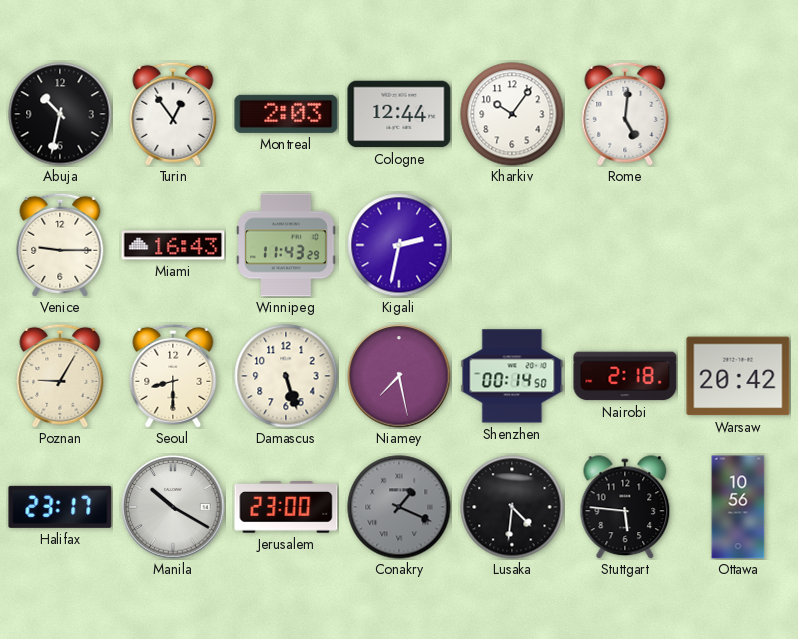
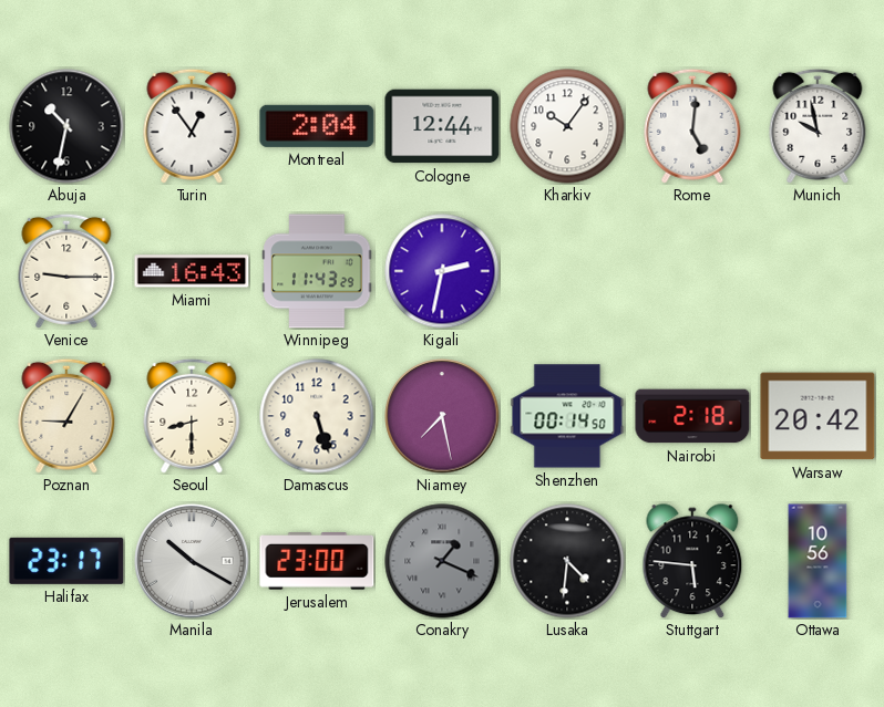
Montreal: 2:03 -> 2:04
Munich: none -> 9:58
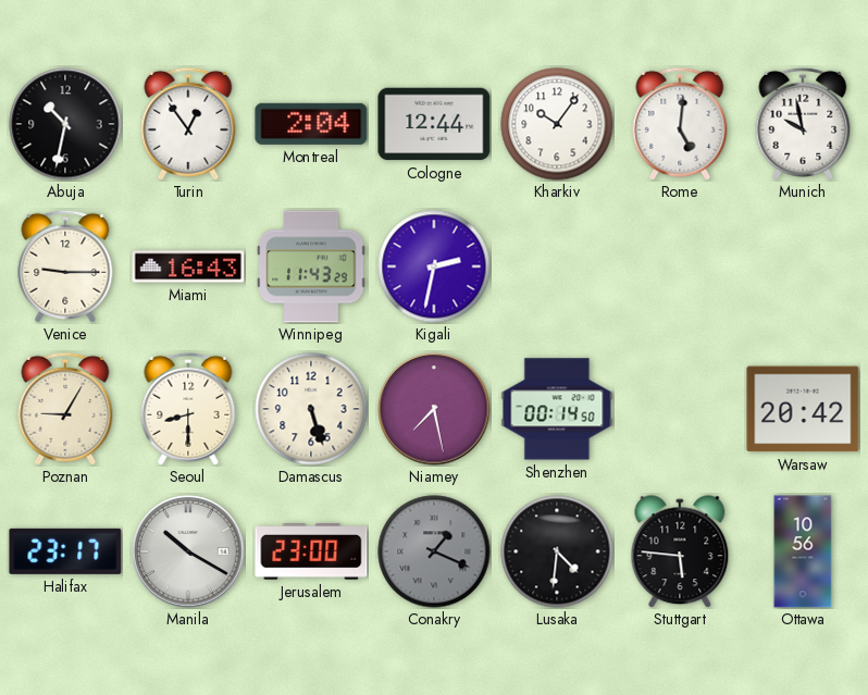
Nairobi: 2:18 -> none
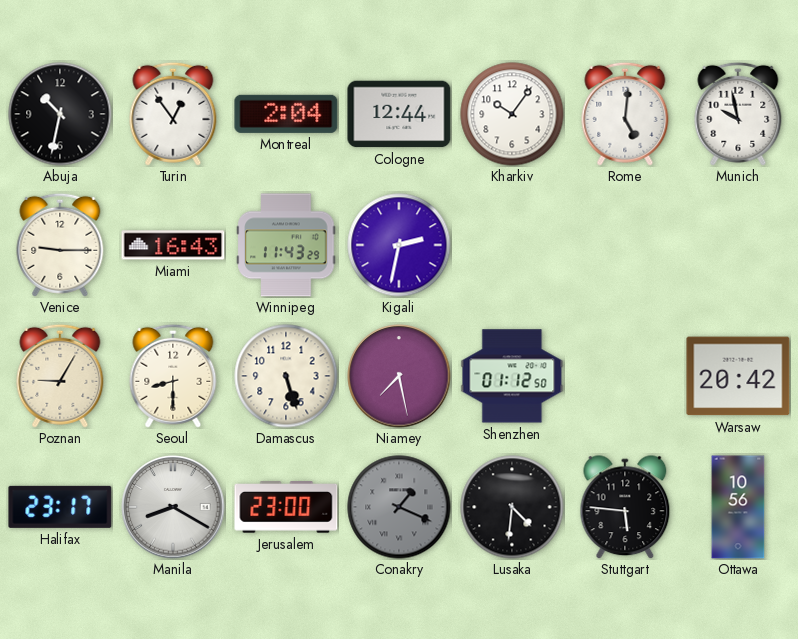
Shenzhen: 00:14 -> 01:12
Manila: 10:20 -> 8:20
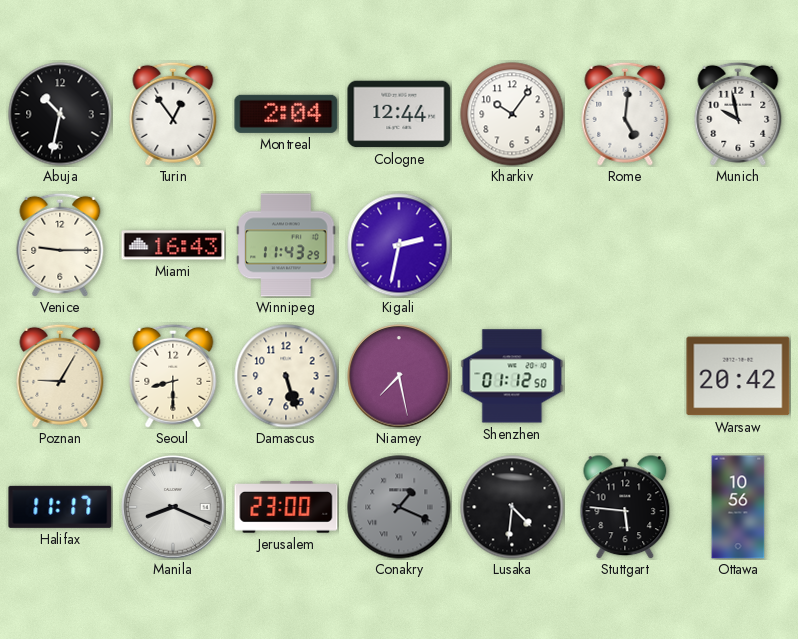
Halifax: 23:17 -> 11:17
Manila: 8:20 -> 8:19
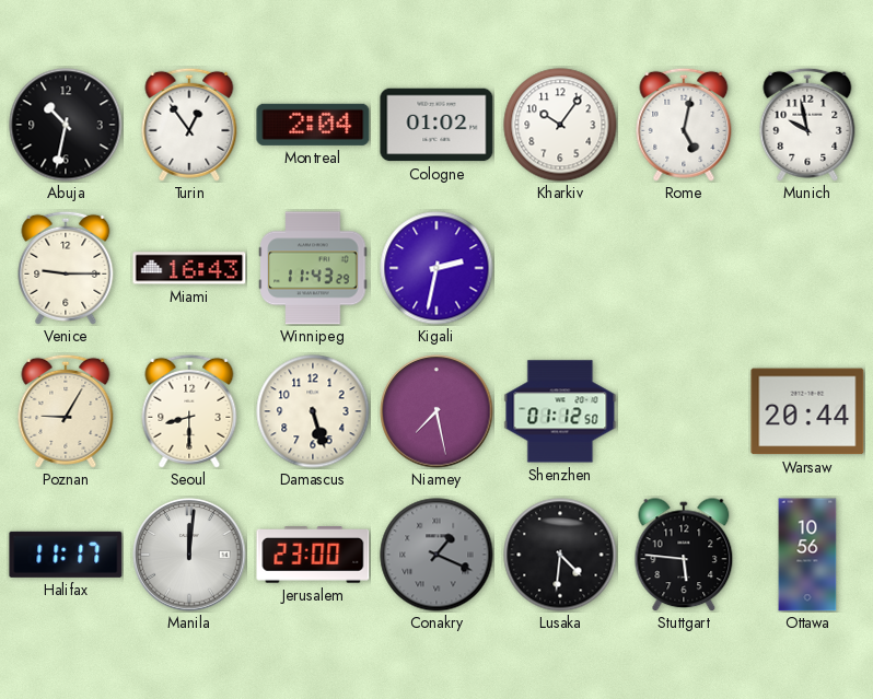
Cologne: 12:44 -> 01:02
Rome: 5:01 -> 5:02
Warsaw: 20:42 -> 20:44
Manila: 8:19 -> 12:01
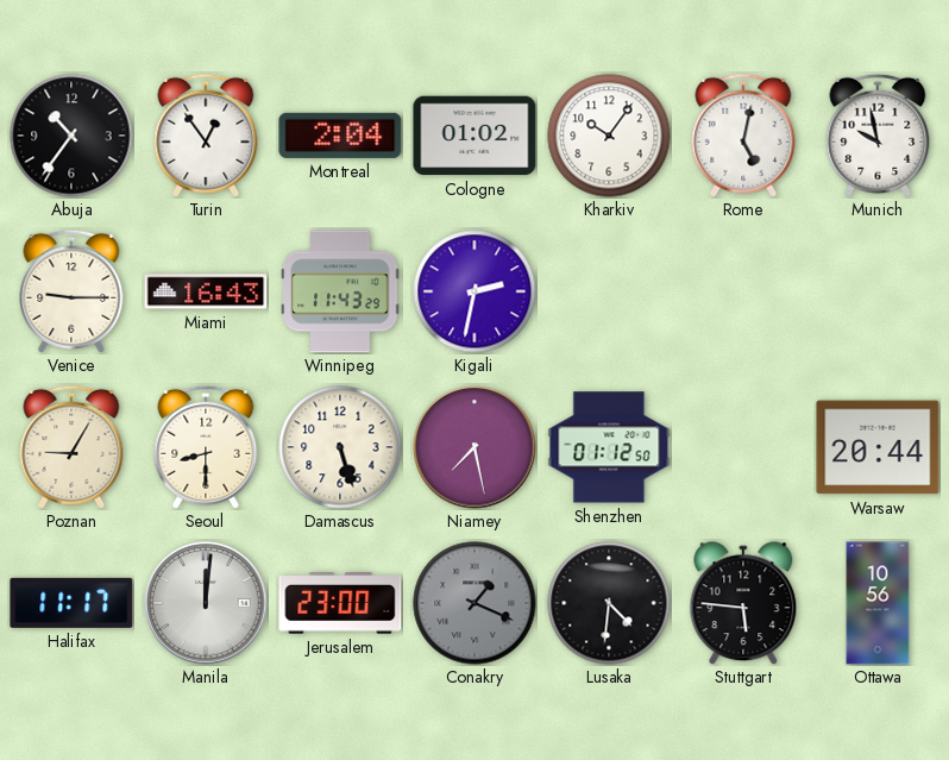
Abuja: 10:32 -> 10:36
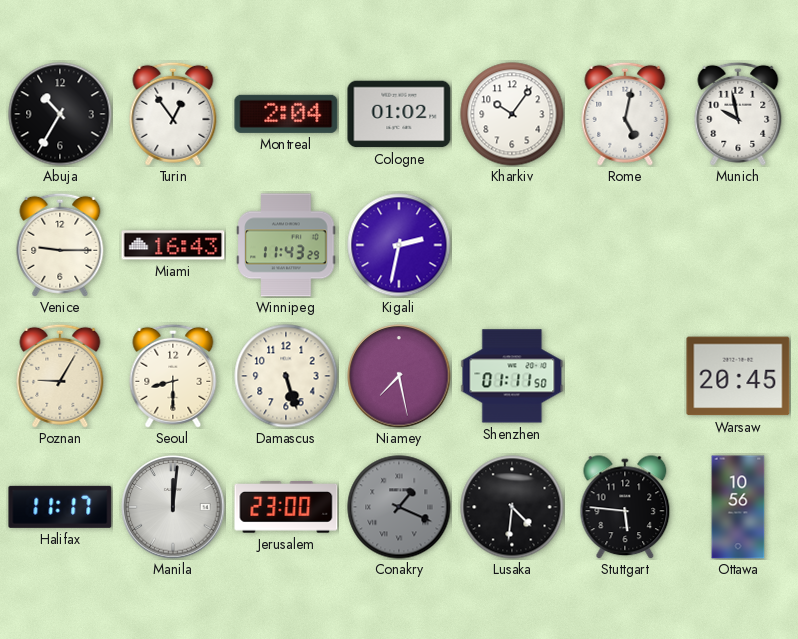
Abuja: 10:36 -> 10:35
Shenzhen: 01:12 -> 01:11
Warsaw: 20:44 -> 20:45
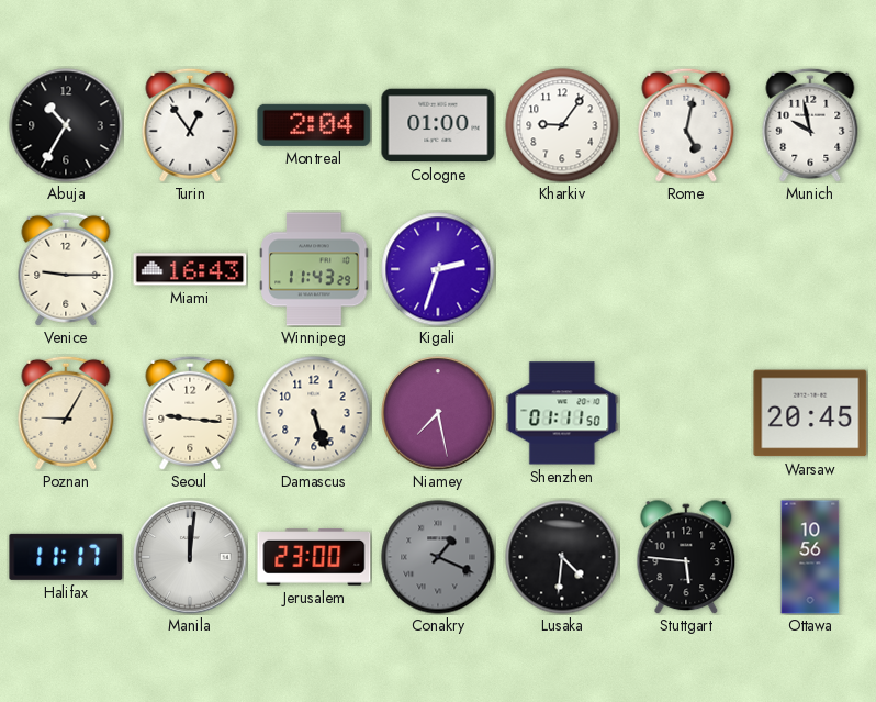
Cologne: 01:02 -> 01:00
Kharkiv: 10:06 -> 9:06
Kigali: 2:32 -> 2:33
Seoul: 8:30 -> 9:16
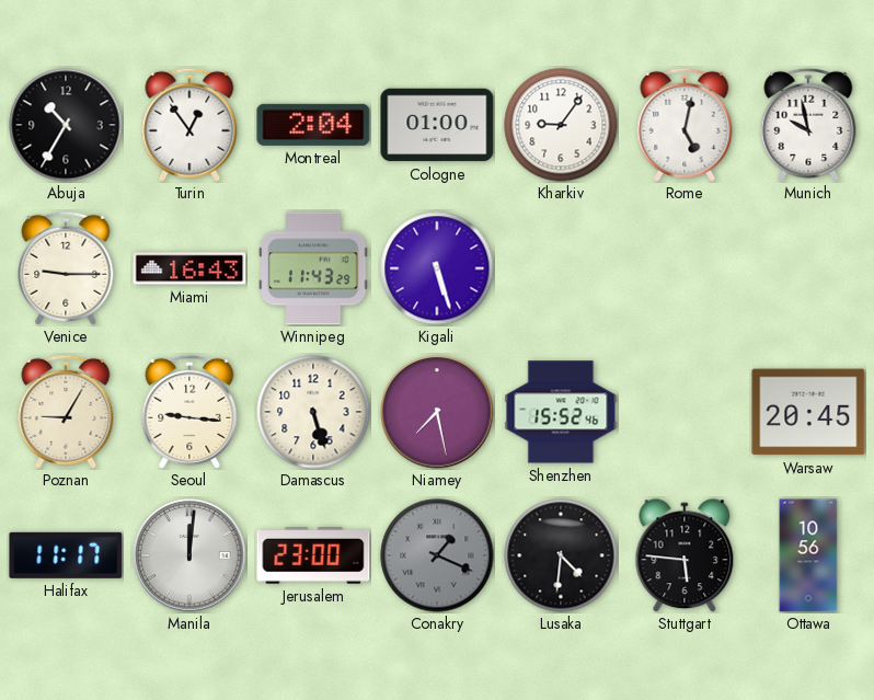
Kigali: 2:33 -> 5:27
Shenzhen: 01:11 -> 15:52
